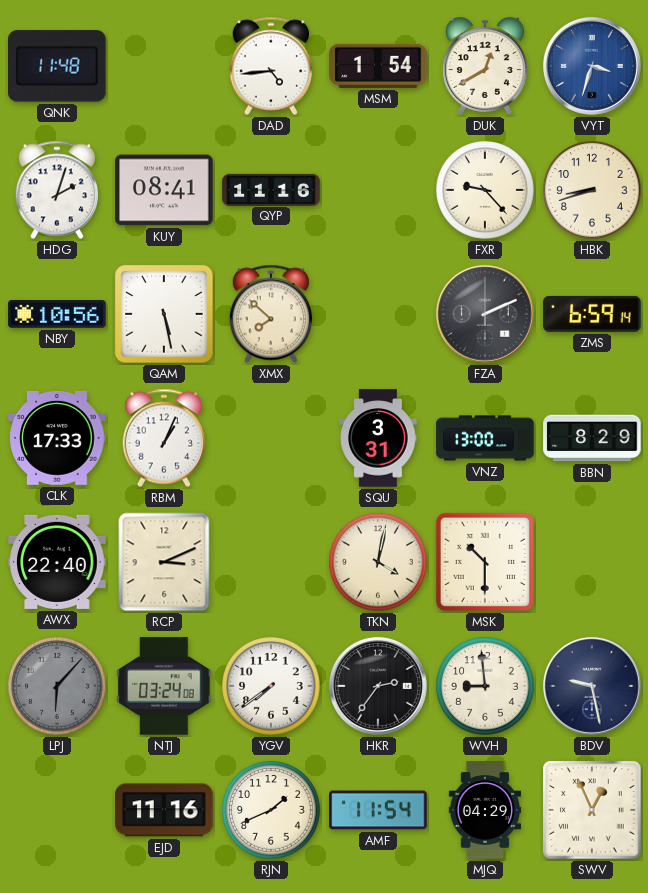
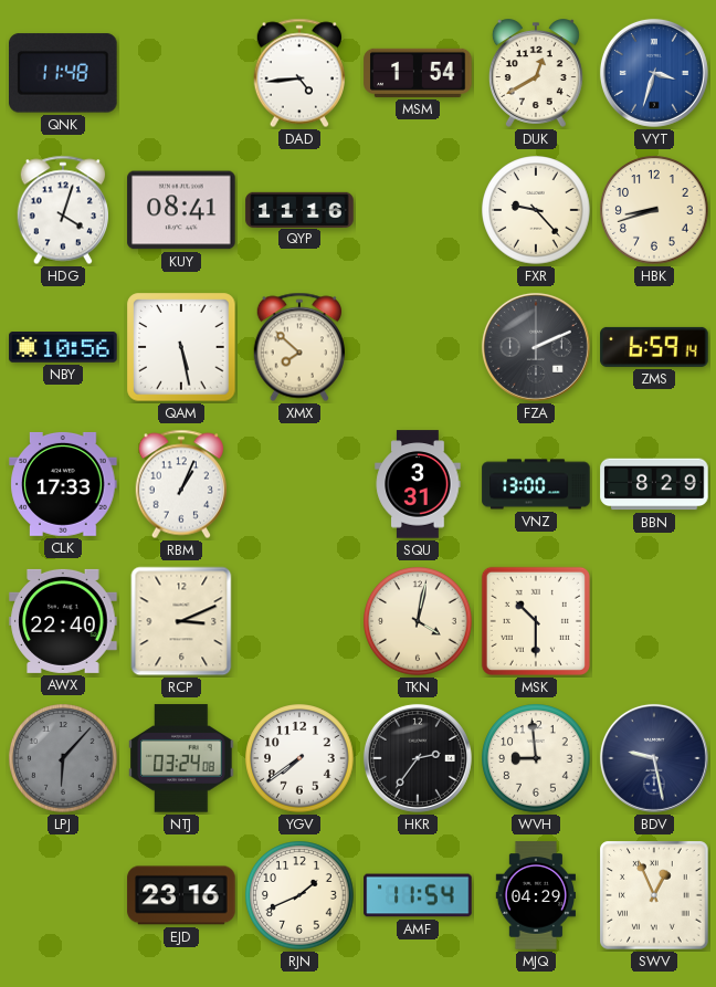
HDG: 2:03 -> 4:03
EJD: 11:16 -> 23:16
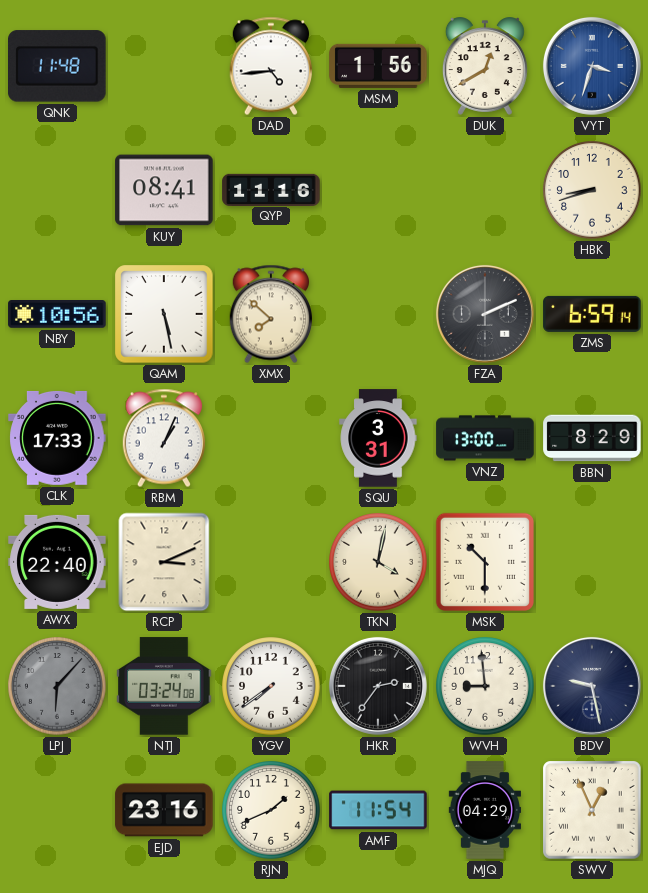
MSM: 1:54 -> 1:56
HDG: 4:03 -> none
FXR: 9:23 -> none
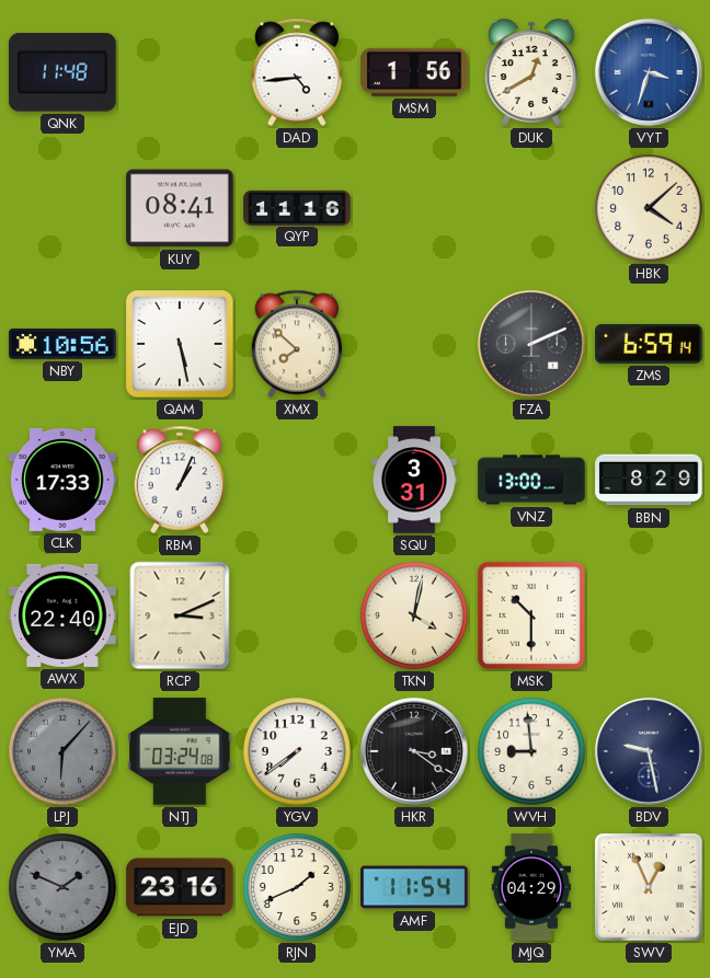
HBK: 8:42 -> 4:08
HKR: 2:36 -> 3:21
YMA: none -> 1:49
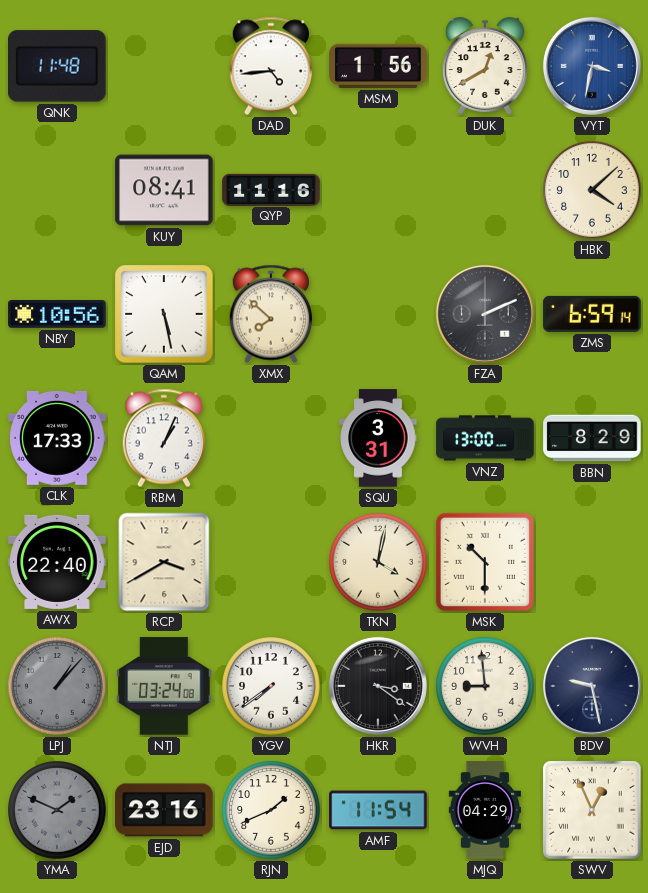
VYT: 3:33 -> 3:32
RCP: 3:11 -> 3:40
LPJ: 6:07 -> 1:07
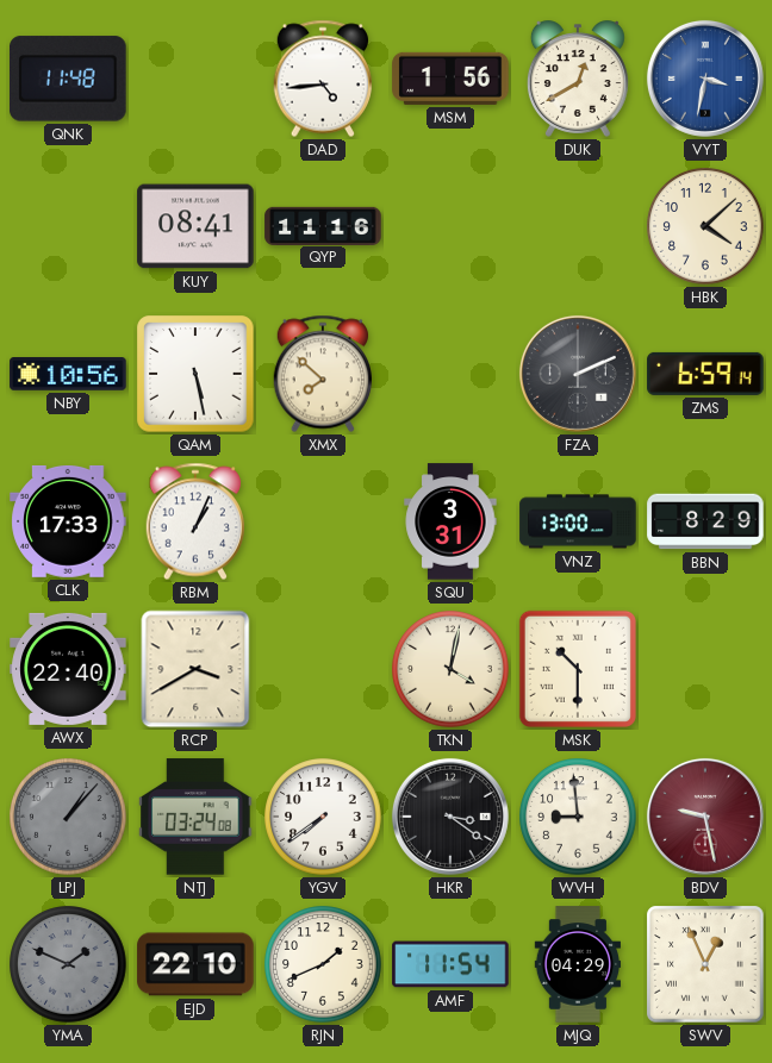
BDV dial: navy -> burgundy
EJD: 23:16 -> 22:10
